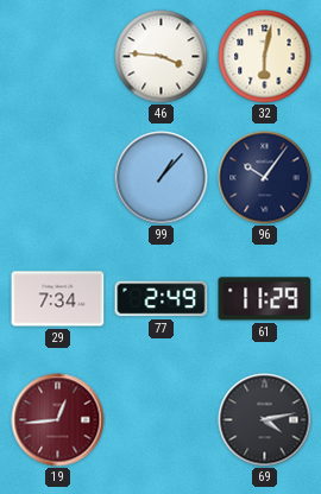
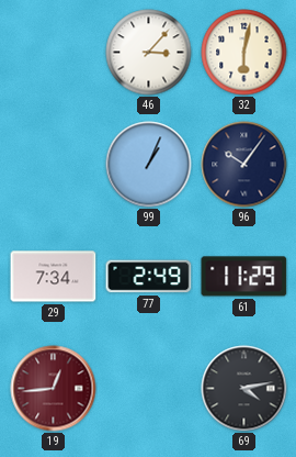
46: 3:46 -> 3:07
99: 1:07 -> 1:04
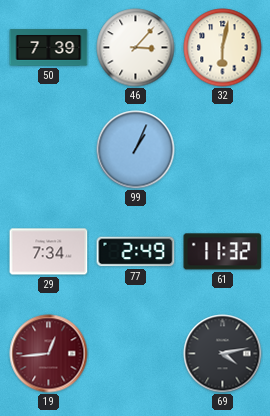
50: none -> 7:39
96: 10:06 -> none
61: 11:29 -> 11:32
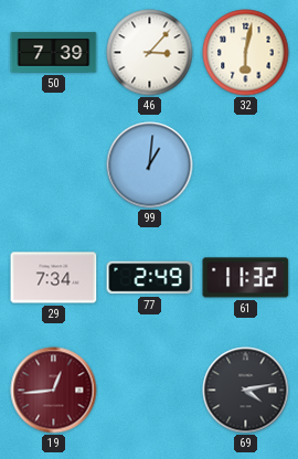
99: 1:04 -> 1:01
